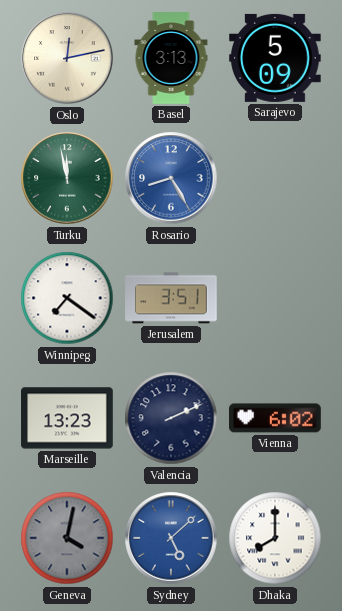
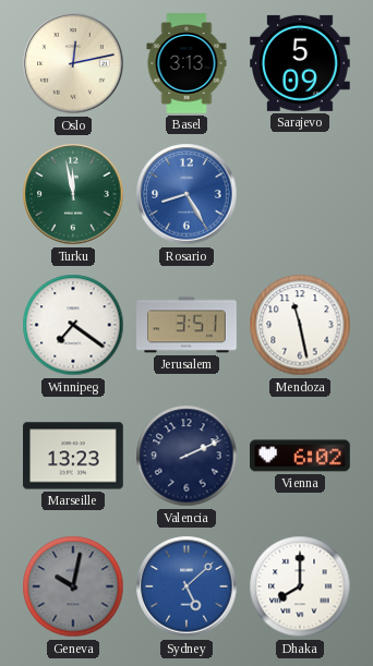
Mendoza: none -> 11:28
Geneva: 4:02 -> 10:02
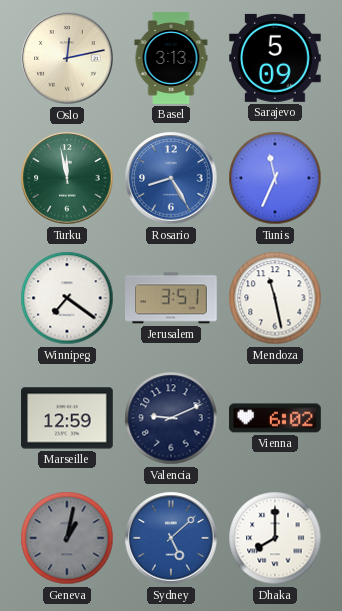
Tunis: none -> 11:34
Marseille: 13:23 -> 12:59
Valencia: 2:11 -> 9:11
Geneva: 10:02 -> 1:02
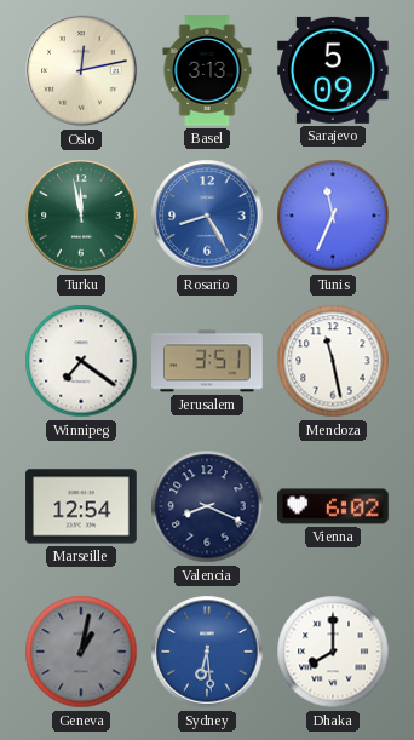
Marseille: 12:59 -> 12:54
Valencia: 9:11 -> 8:19
Sydney: 5:08 -> 6:29
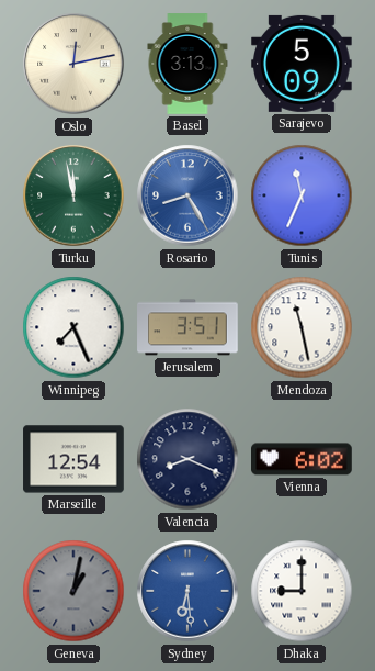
Winnipeg: 7:21 -> 7:26
Dhaka: 8:00 -> 9:00
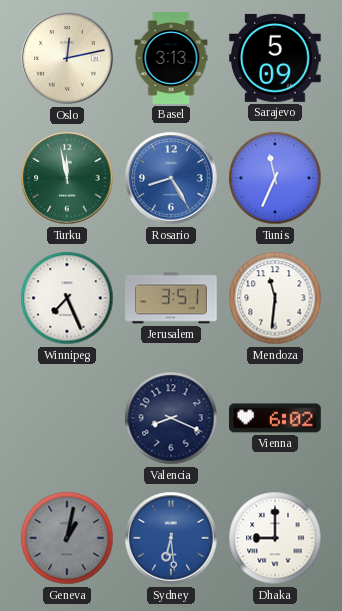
Mendoza: 11:28 -> 11:31
Marseille: 12:54 -> none
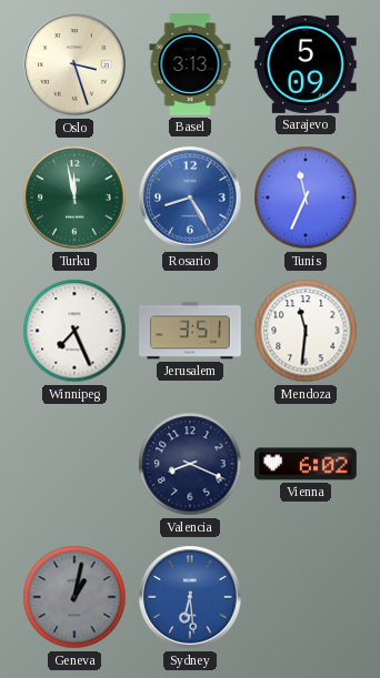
Oslo: 12:13 -> 3:27
Dhaka: 9:00 -> none
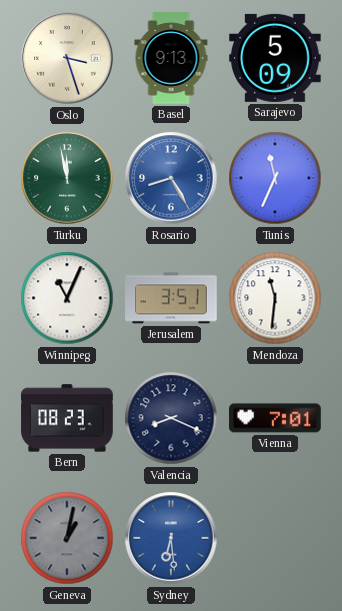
Basel: 3:13 -> 9:13
Winnipeg: 7:26 -> 11:04
Bern: none -> 08:23
Vienna: 6:02 -> 7:01
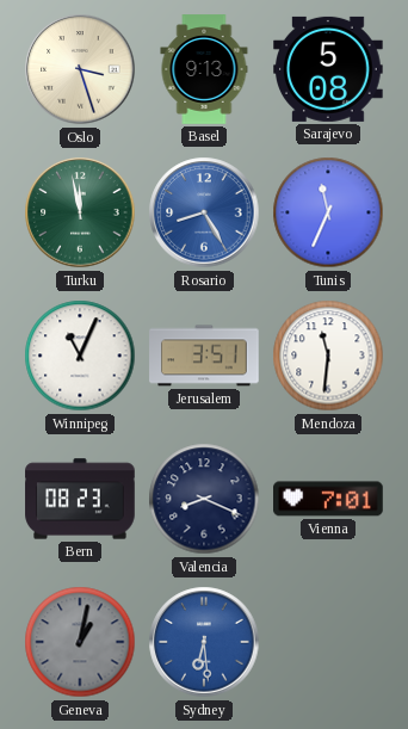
Sarajevo: 5:09 -> 5:08
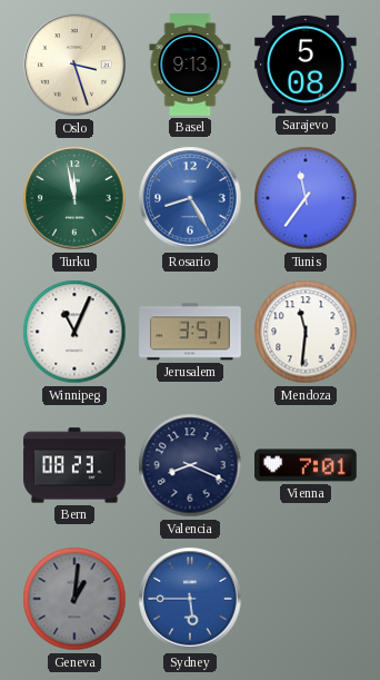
Tunis: 11:34 -> 11:36
Geneva: 1:02 -> 1:01
Sydney: 6:29 -> 5:45
